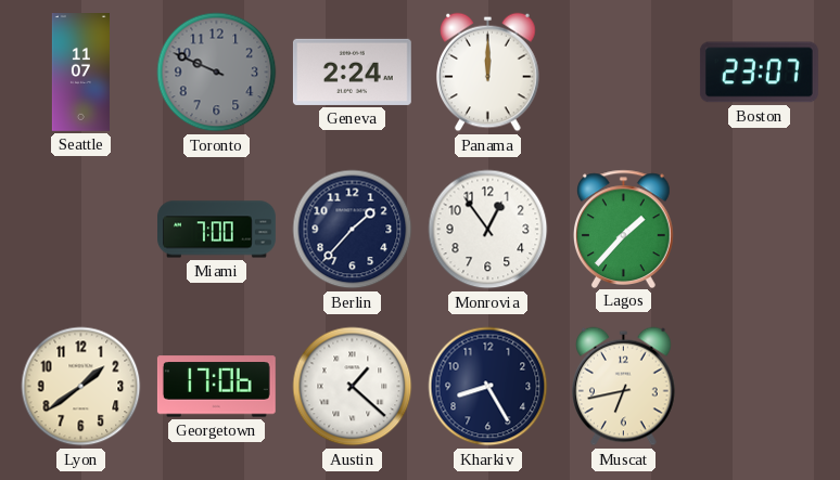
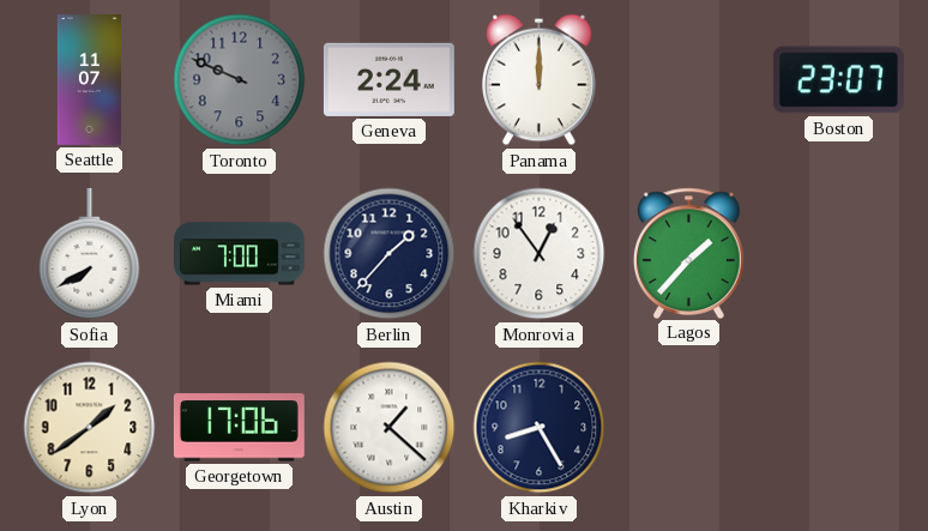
Sofia: none -> 7:40
Muscat: 6:43 -> none
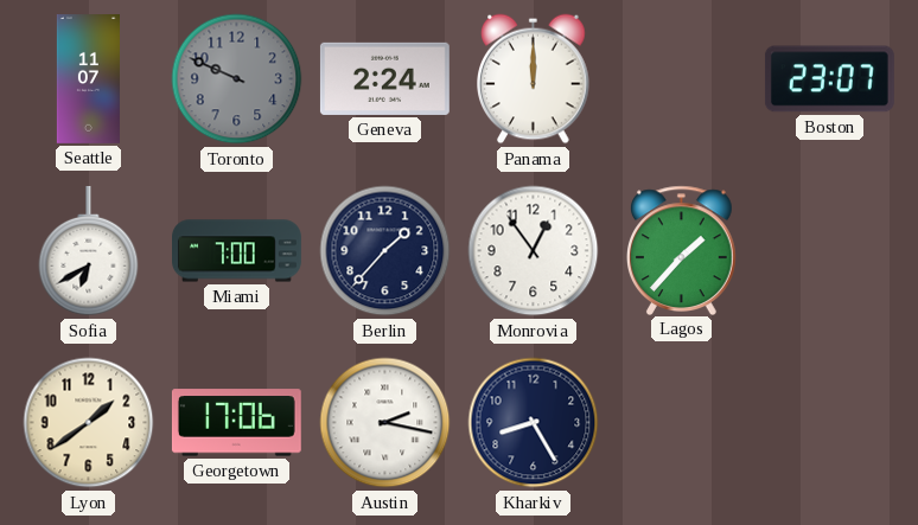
Sofia: 7:40 -> 6:40
Austin: 1:22 -> 2:17
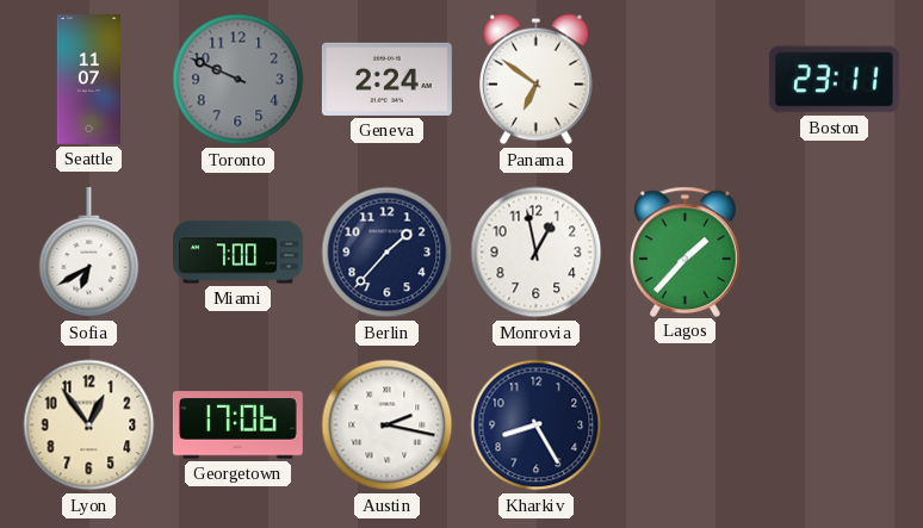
Panama: 12:00 -> 6:51
Boston: 23:07 -> 23:11
Monrovia: 12:54 -> 12:58
Lyon: 1:39 -> 12:54
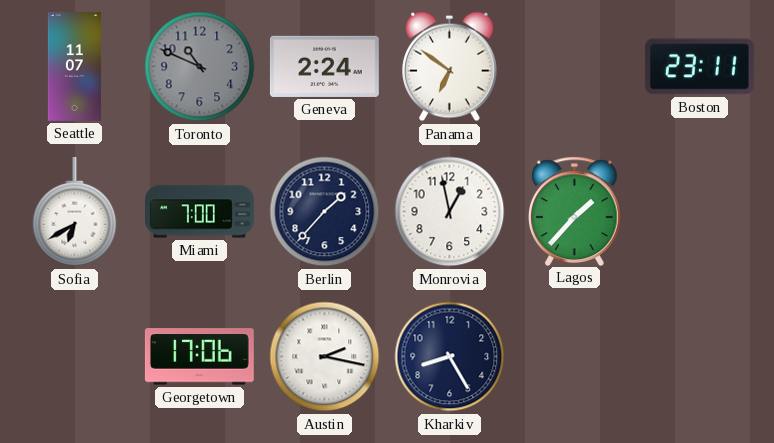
Toronto: 9:49 -> 10:49
Lyon: 12:54 -> none
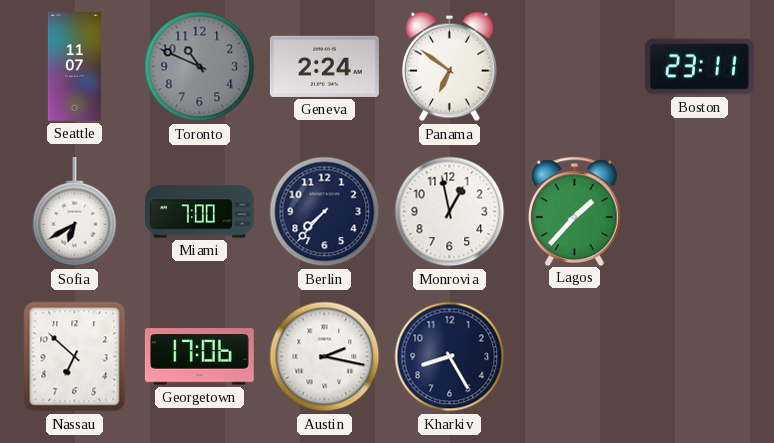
Berlin: 1:37 -> 7:37
Nassau: none -> 6:52
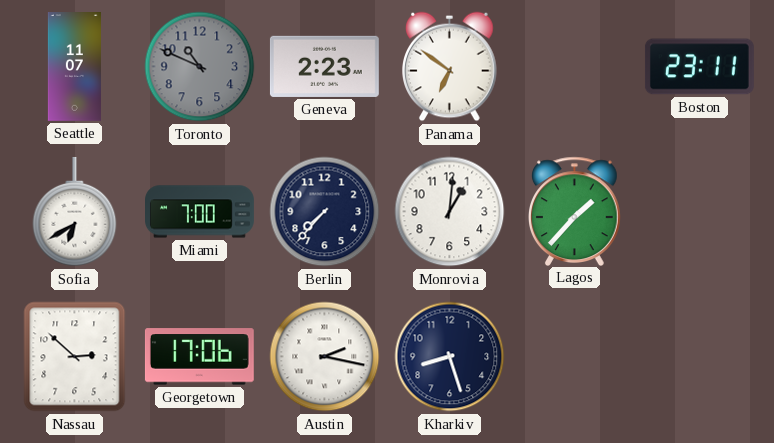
Geneva: 2:24 -> 2:23
Monrovia: 12:58 -> 1:01
Nassau: 6:52 -> 2:52
Kharkiv: 8:25 -> 8:27
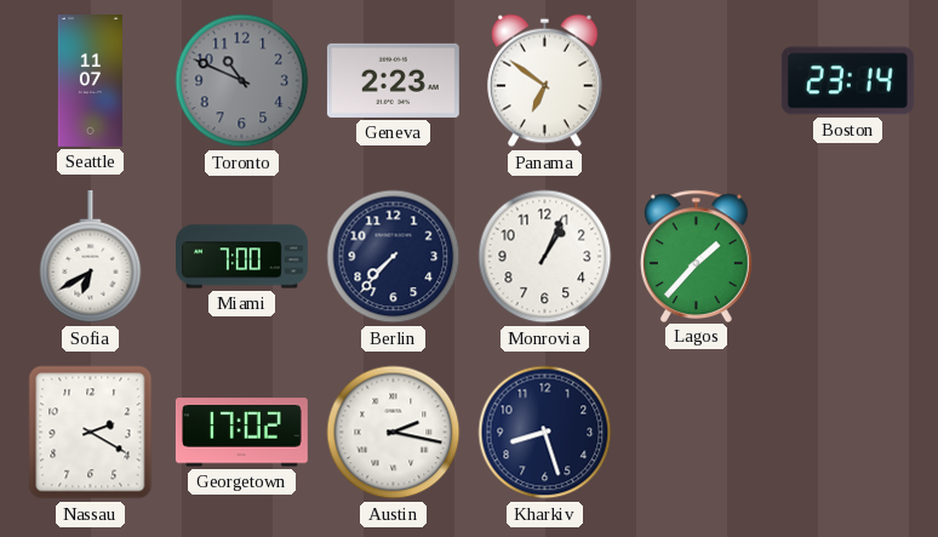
Boston: 23:11 -> 23:14
Monrovia: 1:01 -> 1:04
Nassau: 2:52 -> 2:20
Georgetown: 17:06 -> 17:02
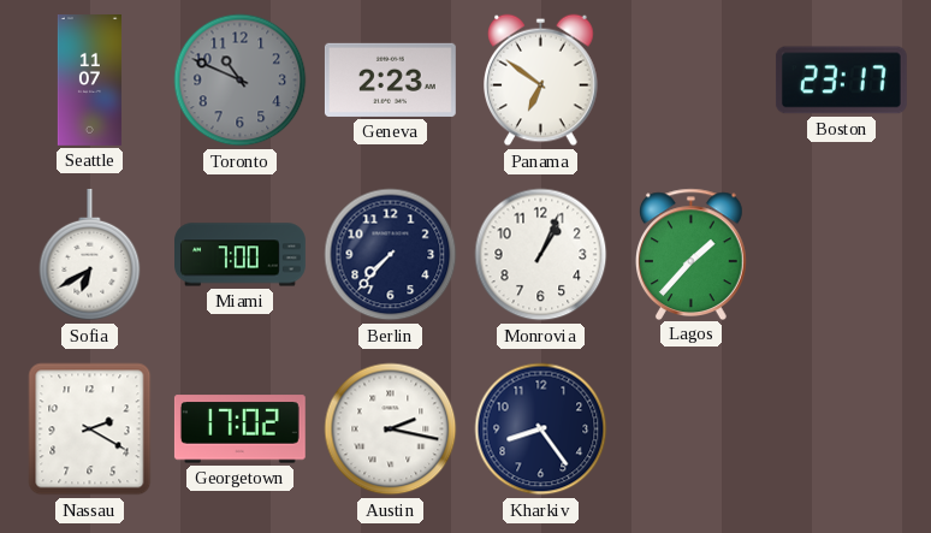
Boston: 23:14 -> 23:17
Kharkiv: 8:27 -> 8:24
